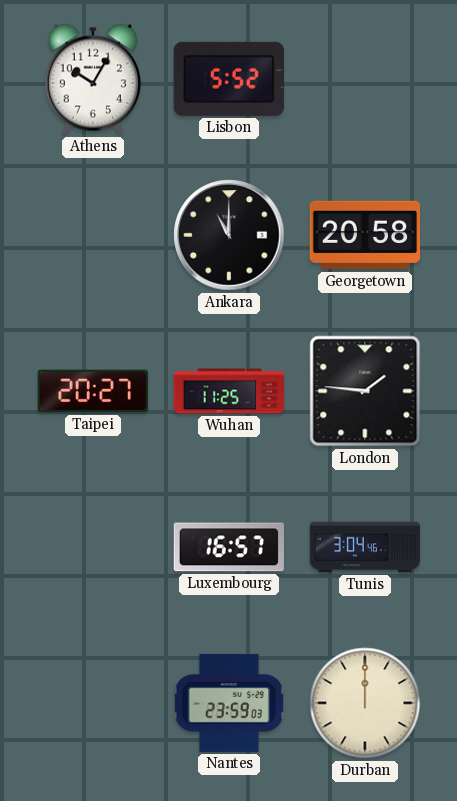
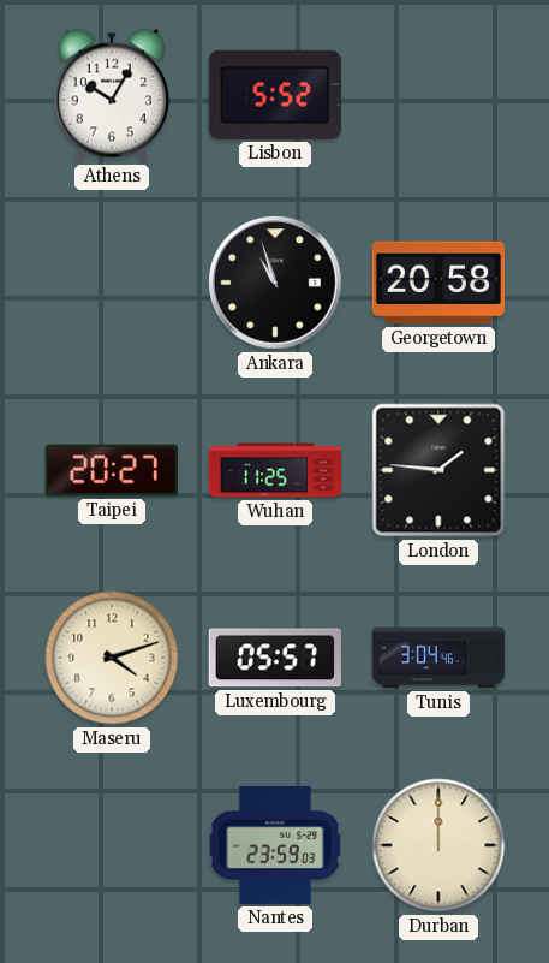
Ankara: 11:00 -> 10:57
Maseru: none -> 4:12
Luxembourg: 16:57 -> 05:57
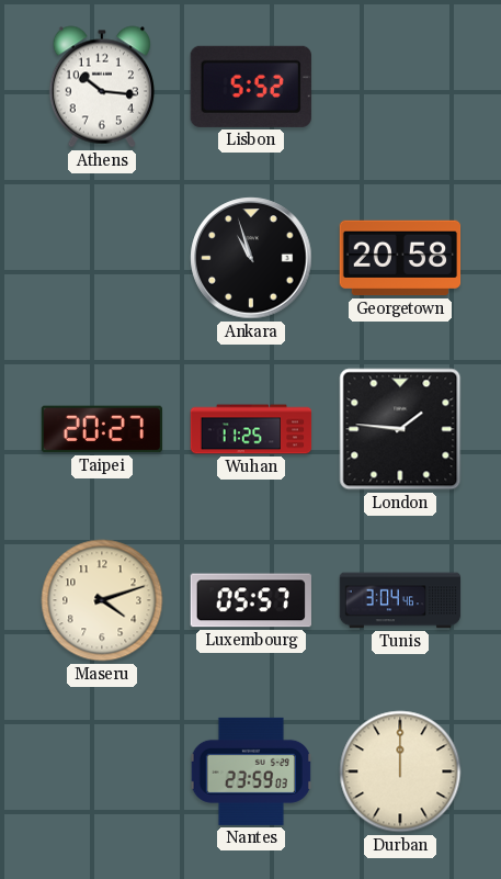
Athens: 10:05 -> 10:16
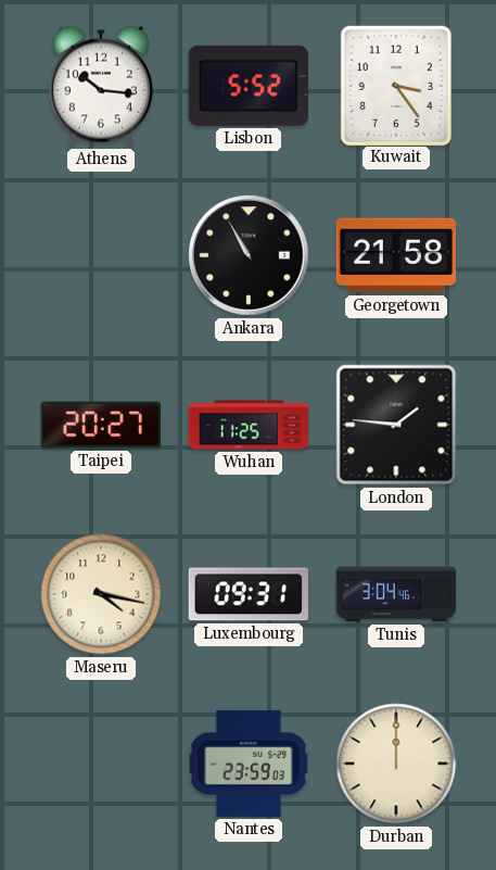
Kuwait: none -> 3:24
Ankara: 10:57 -> 10:55
Georgetown: 20:58 -> 21:58
Maseru: 4:12 -> 4:17
Luxembourg: 05:57 -> 09:31
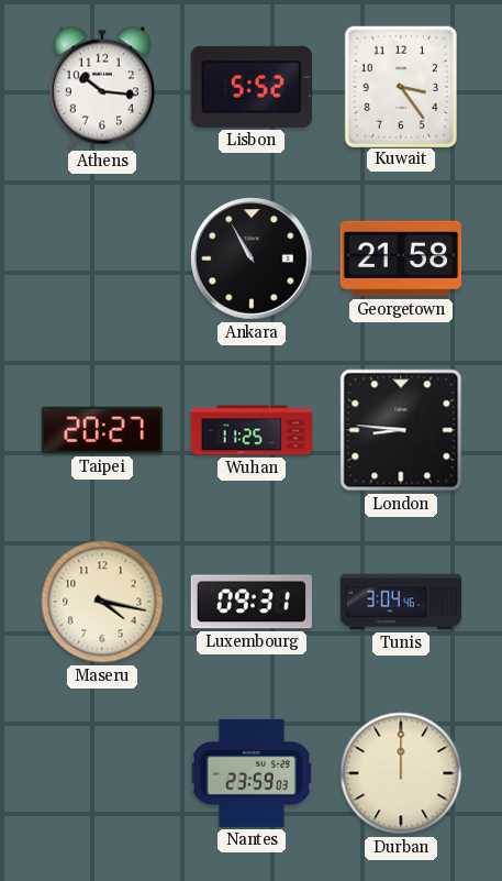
London: 1:46 -> 8:46
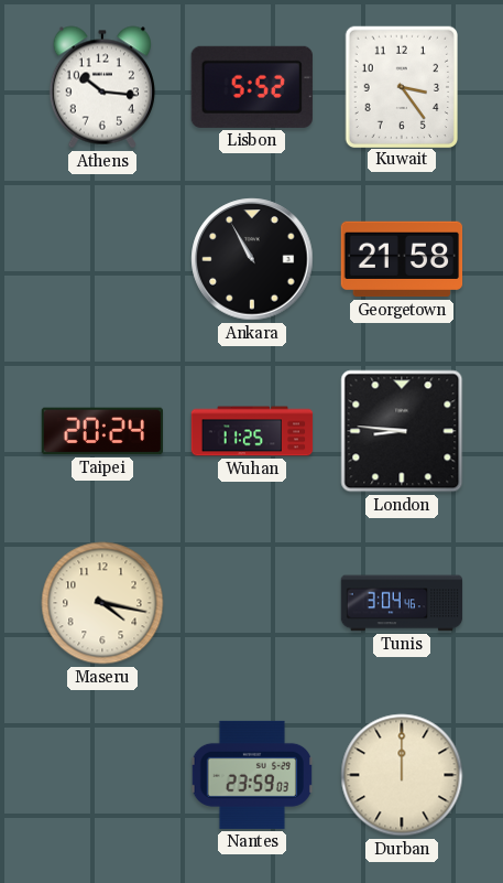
Taipei: 20:27 -> 20:24
Luxembourg: 09:31 -> none
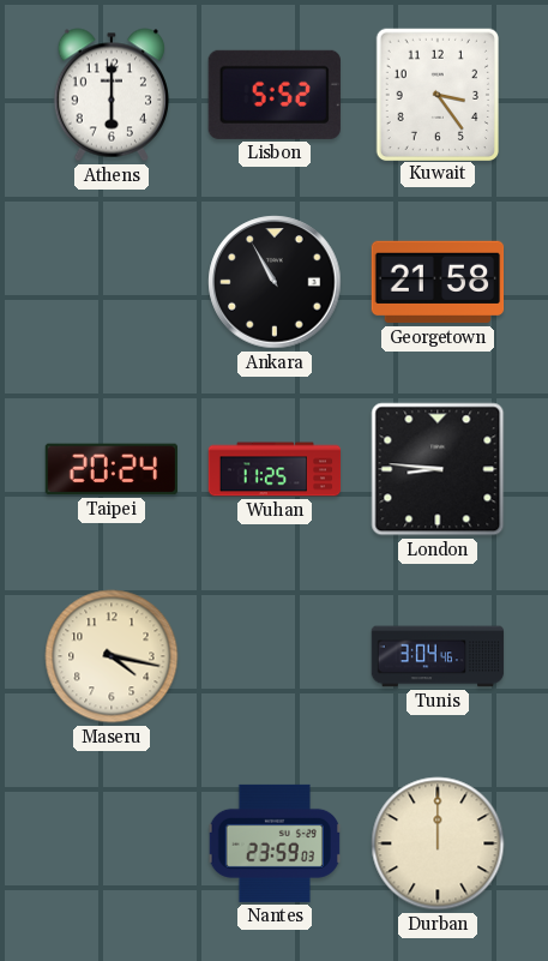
Athens: 10:16 -> 6:00
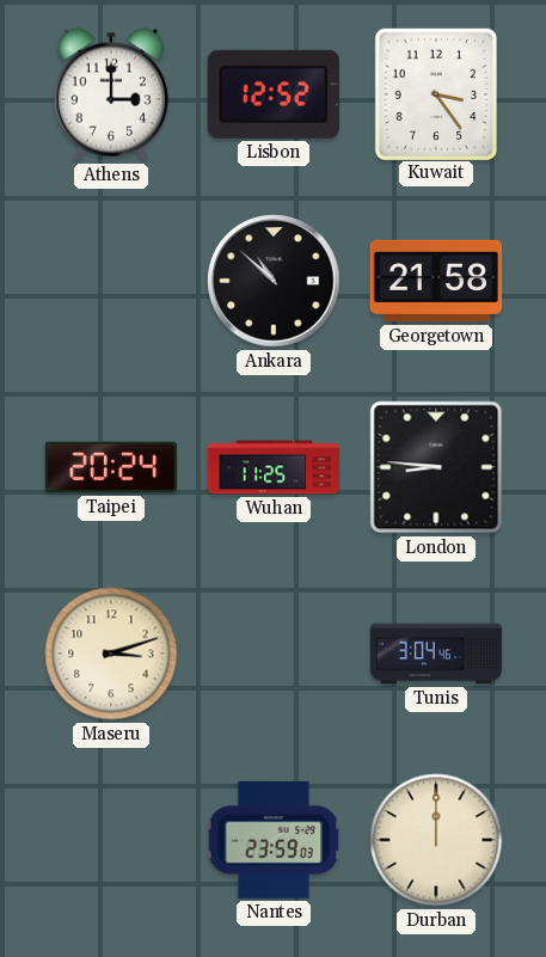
Athens: 6:00 -> 3:00
Lisbon: 5:52 -> 12:52
Ankara: 10:55 -> 10:52
Maseru: 4:17 -> 3:12
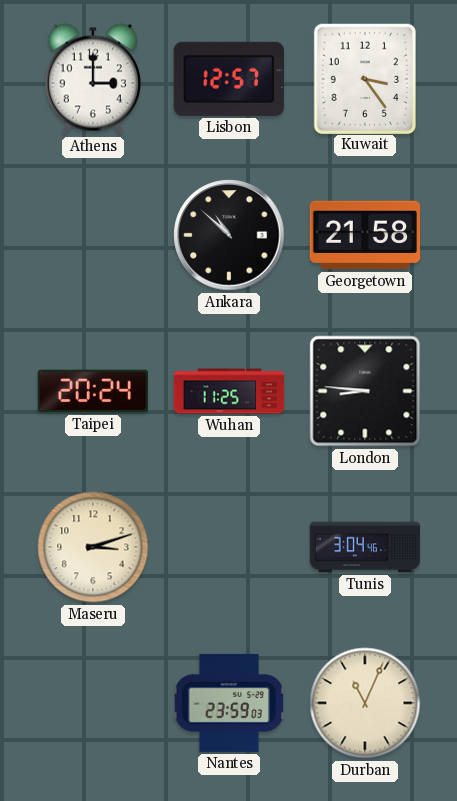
Lisbon: 12:52 -> 12:57
Durban: 12:00 -> 11:04
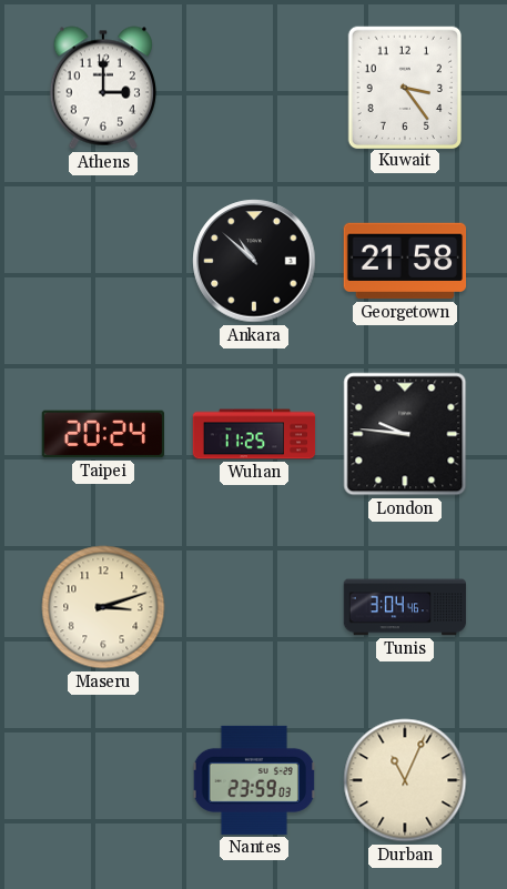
Lisbon: 12:57 -> none
London: 8:46 -> 9:46
